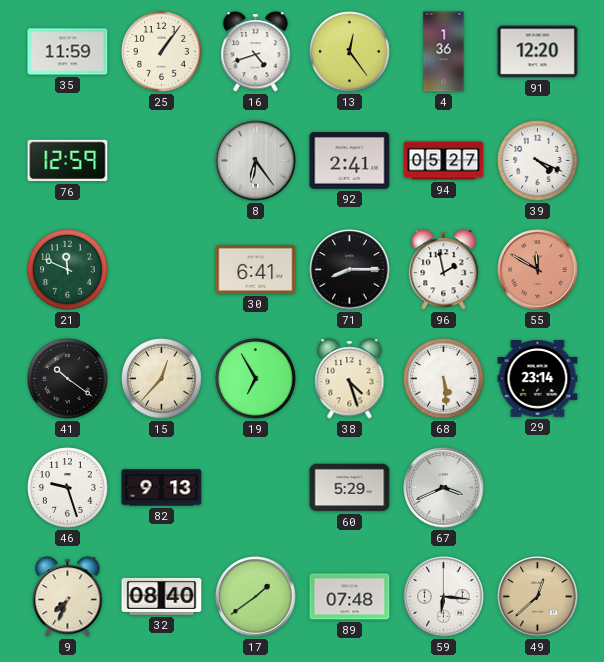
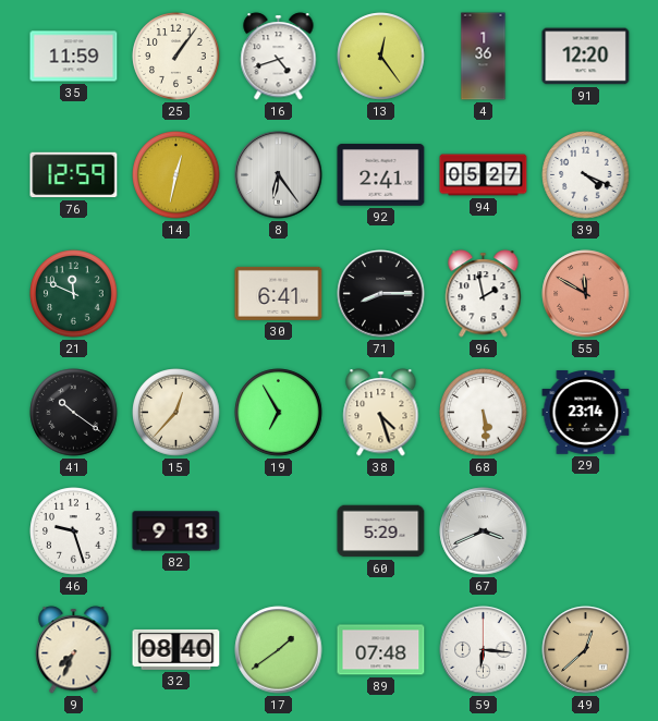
14: none -> 12:32
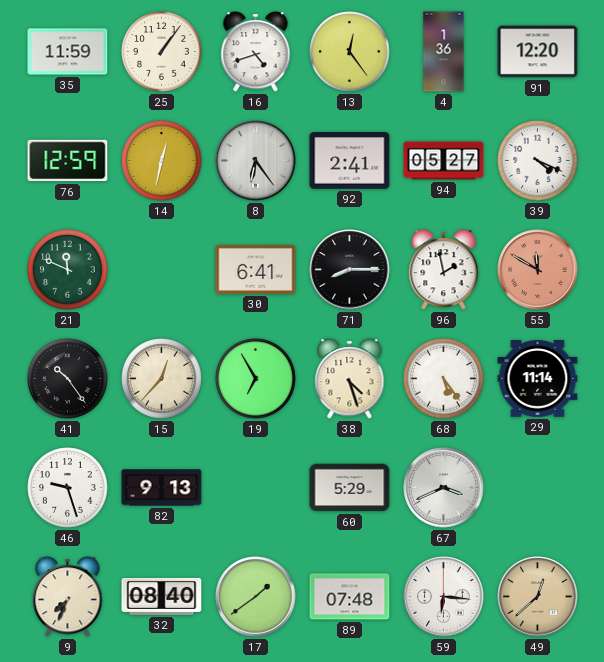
41: 10:21 -> 10:24
68: 5:29 -> 5:24
29: 23:14 -> 11:14
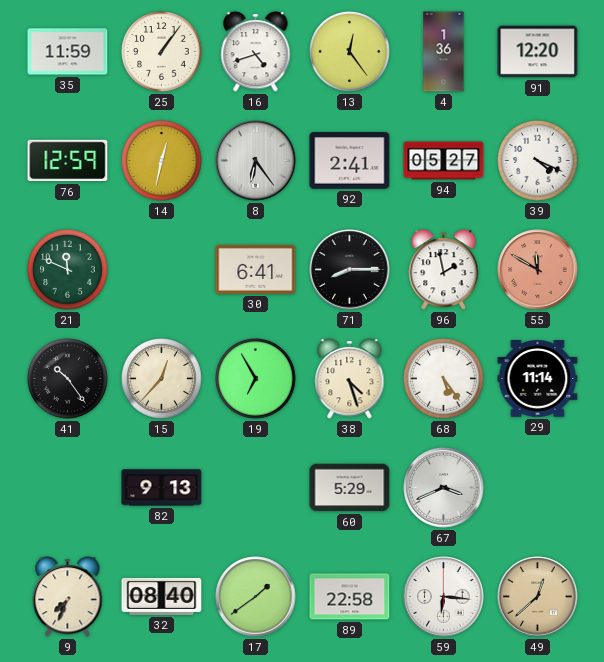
46: 9:27 -> none
89: 07:48 -> 22:58
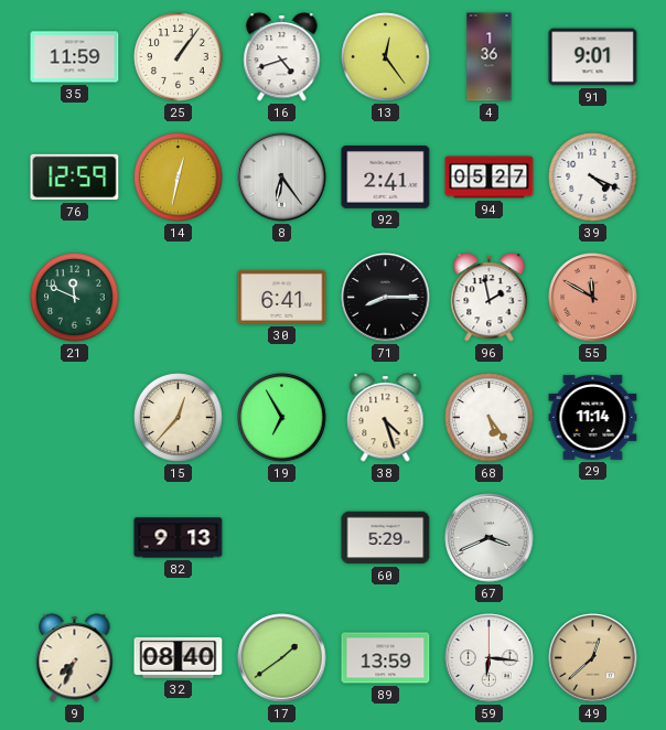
91: 12:20 -> 9:01
41: 10:24 -> none
89: 22:58 -> 13:59
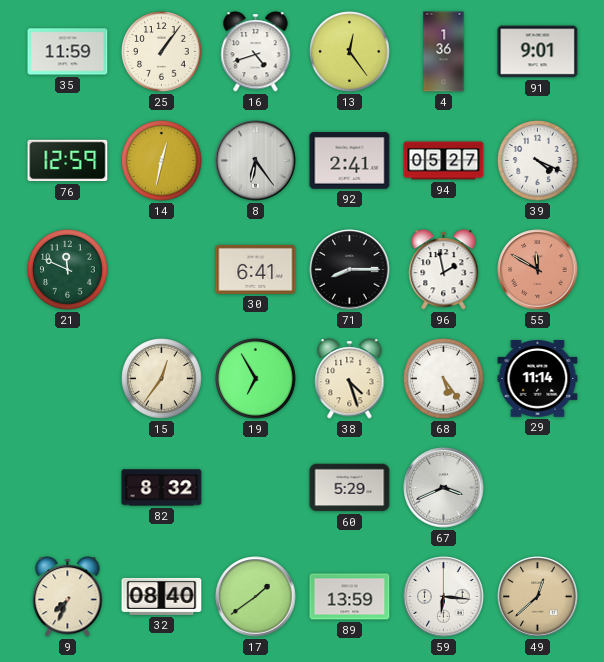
15: 12:37 -> 12:36
82: 9:13 -> 8:32
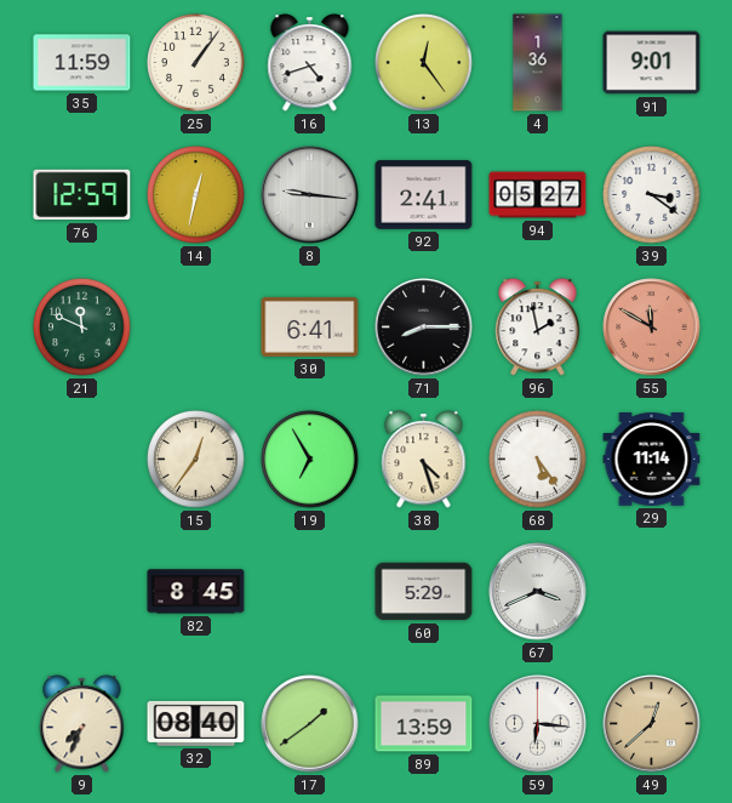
8: 6:24 -> 9:16
39: 4:19 -> 3:21
82: 8:32 -> 8:45
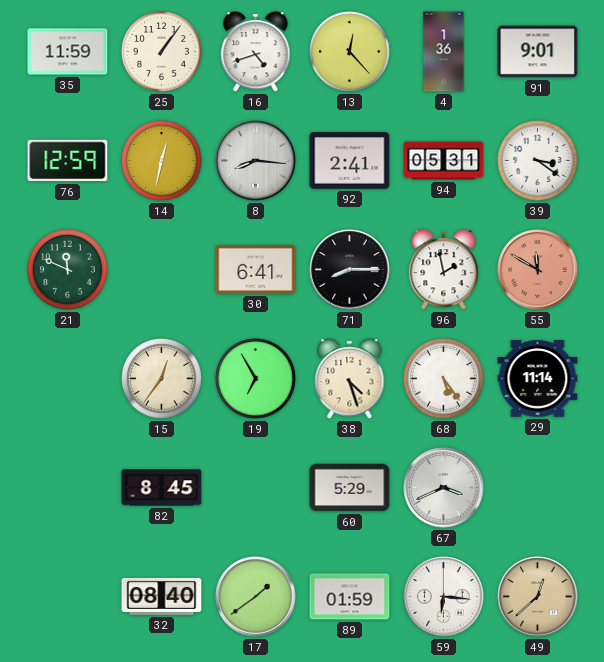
13: 12:24 -> 12:23
8: 9:16 -> 8:16
94: 05:27 -> 05:31
9: 7:34 -> none
89: 13:59 -> 01:59
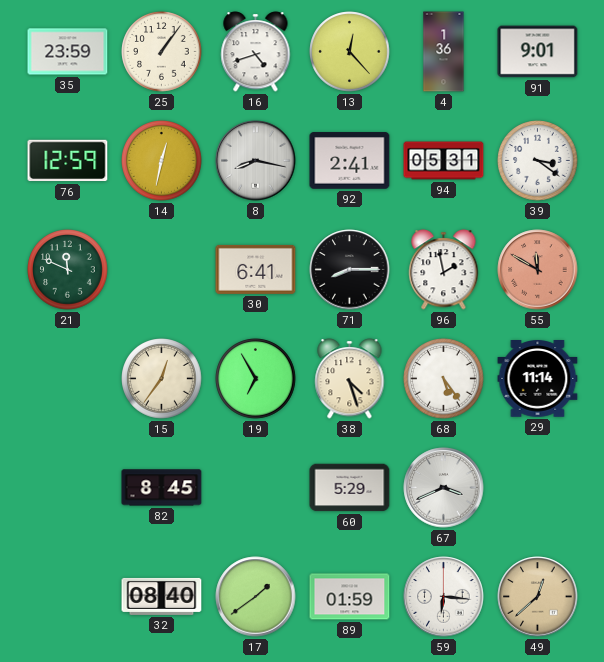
35: 11:59 -> 23:59
8: 8:16 -> 8:17
